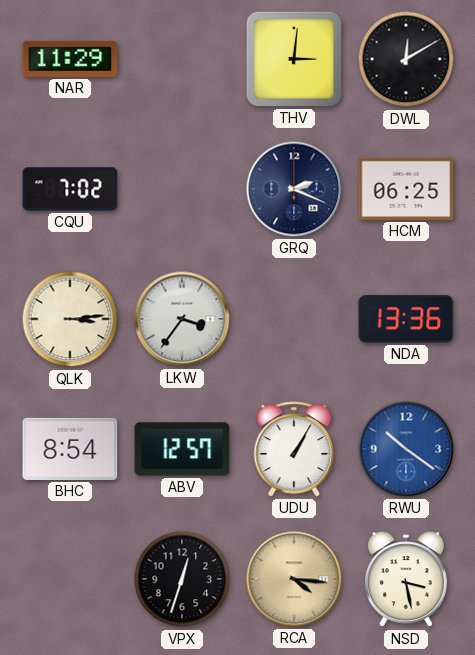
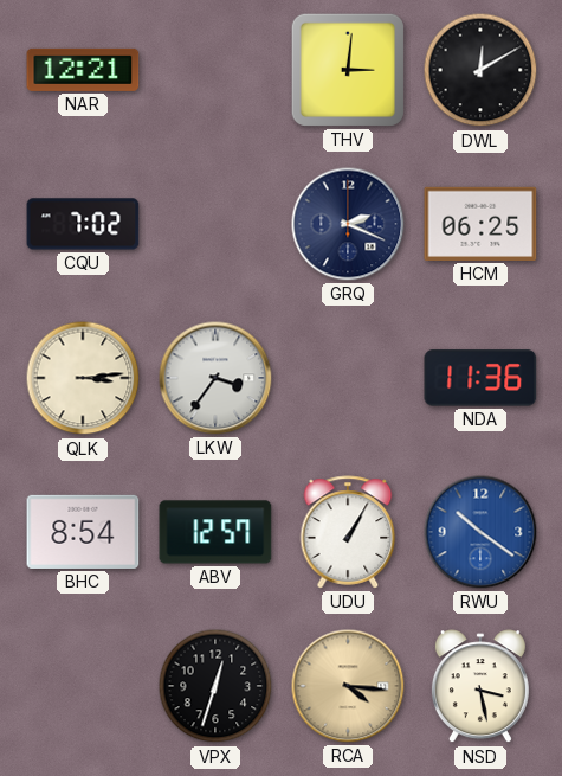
NAR: 11:29 -> 12:21
NDA: 13:36 -> 11:36
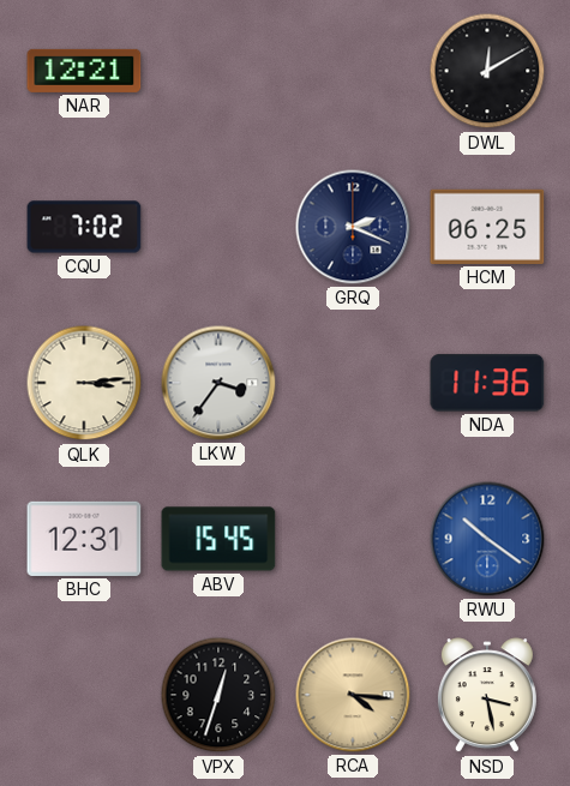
THV: 3:01 -> none
BHC: 8:54 -> 12:31
ABV: 12:57 -> 15:45
UDU: 1:05 -> none
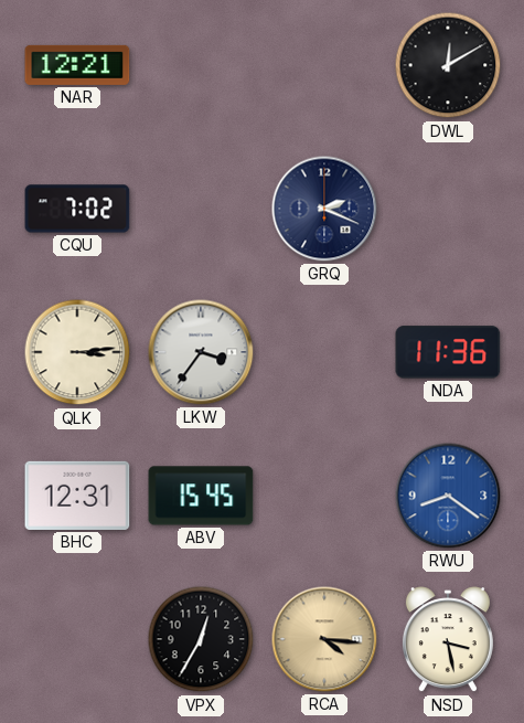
HCM: 06:25 -> none
RWU: 10:21 -> 8:21
VPX: 12:33 -> 12:35
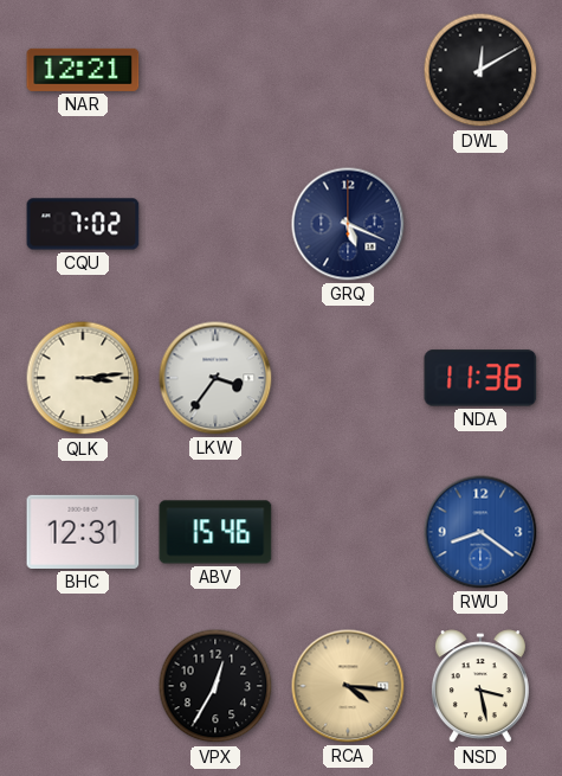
GRQ: 2:19 -> 5:19
ABV: 15:45 -> 15:46
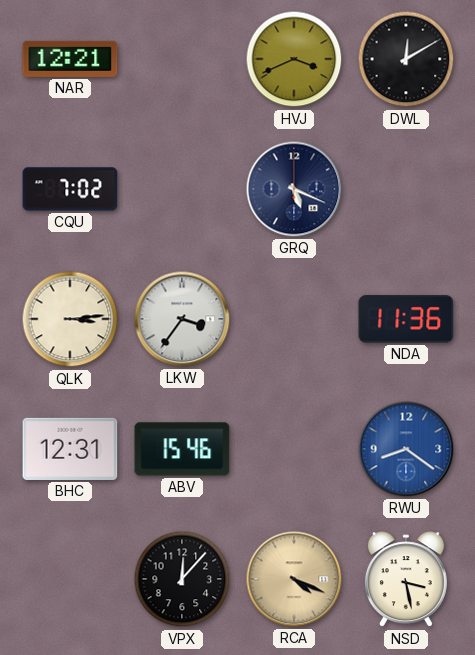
HVJ: none -> 3:41
VPX: 12:35 -> 12:07
RCA: 4:16 -> 4:19
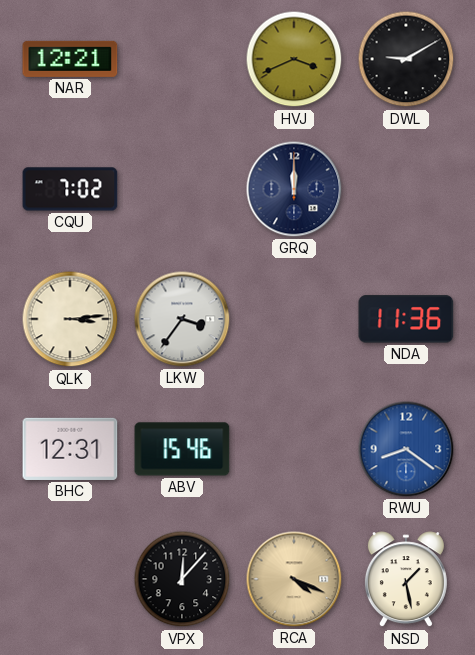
DWL: 12:10 -> 9:10
GRQ: 5:19 -> 12:00
NSD: 3:28 -> 1:28
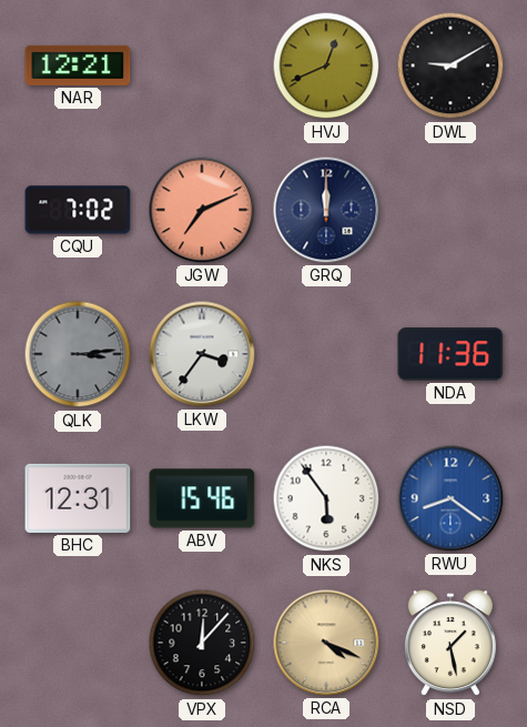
HVJ: 3:41 -> 12:41
JGW: none -> 7:11
QLK dial: cream -> grey
NKS: none -> 5:54
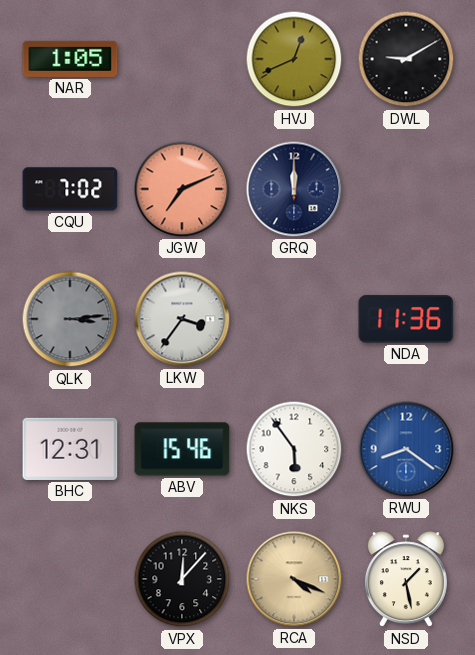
NAR: 12:21 -> 1:05
